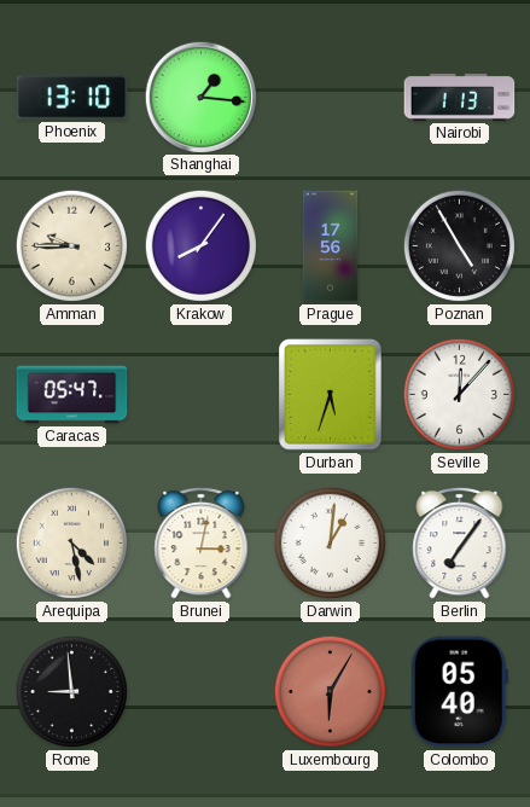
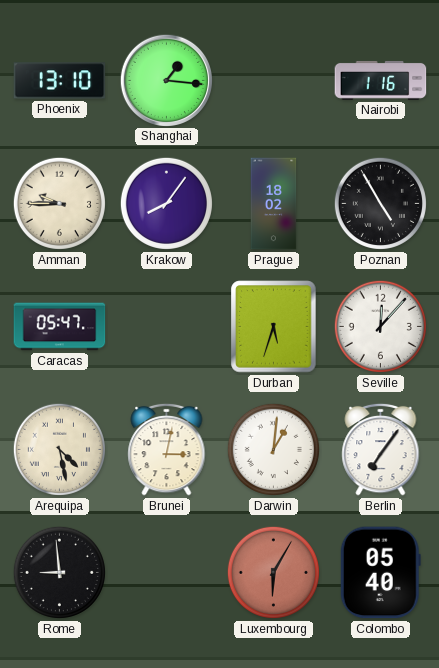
Nairobi: 1:13 -> 1:16
Prague: 17:56 -> 18:02
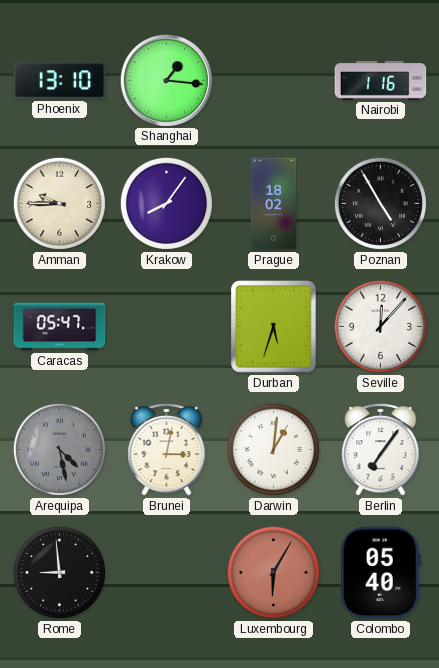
Arequipa dial: cream -> grey
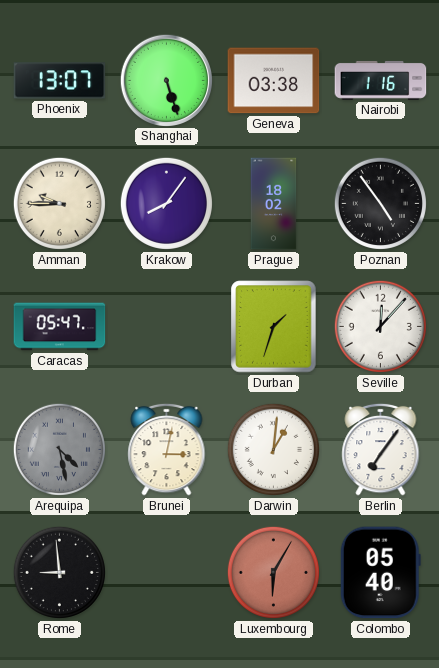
Phoenix: 13:10 -> 13:07
Shanghai: 1:16 -> 5:27
Geneva: none -> 03:38
Poznan: 4:55 -> 4:54
Durban: 5:33 -> 1:33
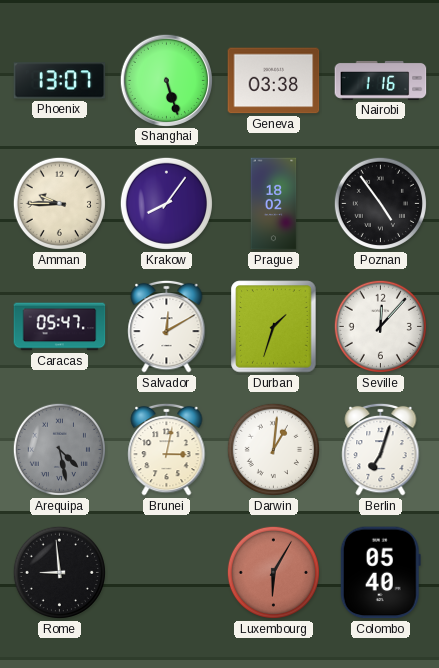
Salvador: none -> 12:10
Berlin: 7:06 -> 7:03
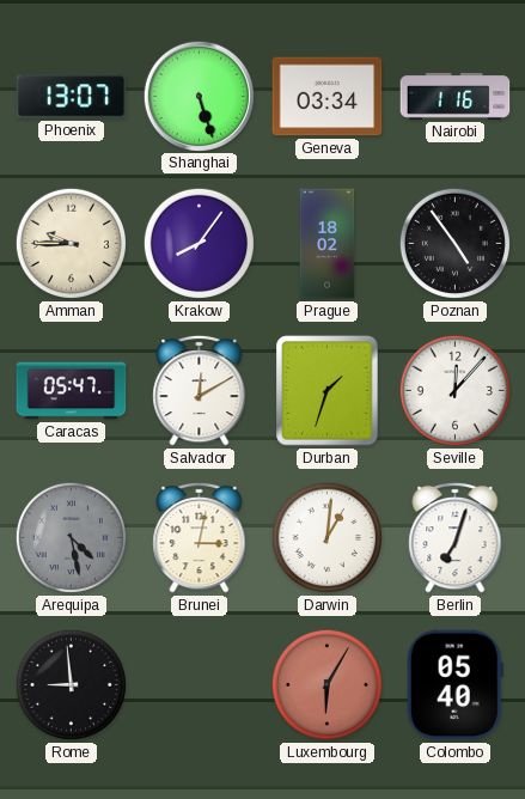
Geneva: 03:38 -> 03:34
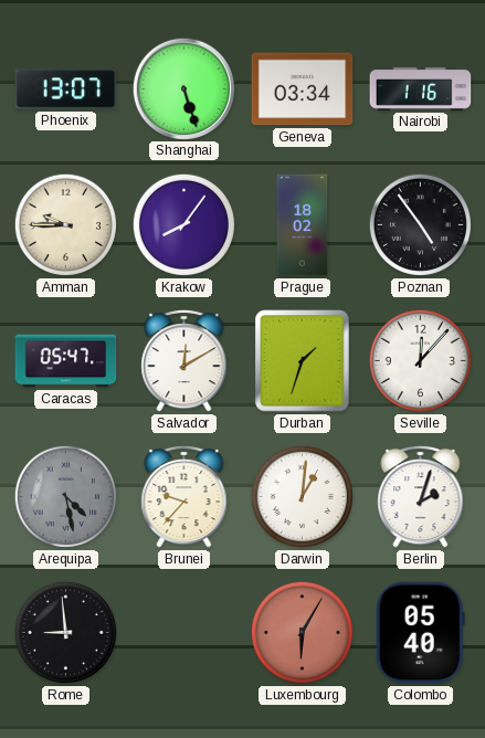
Brunei: 3:02 -> 9:37
Berlin: 7:03 -> 2:03
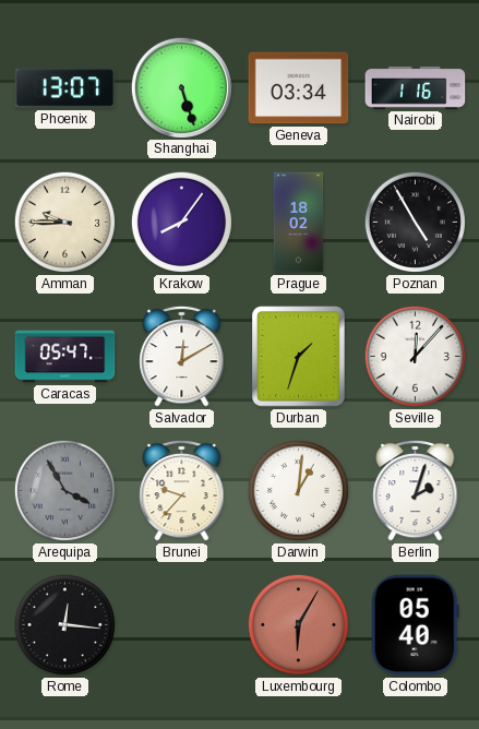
Poznan: 4:54 -> 4:55
Arequipa: 4:28 -> 3:55
Rome: 8:59 -> 12:16
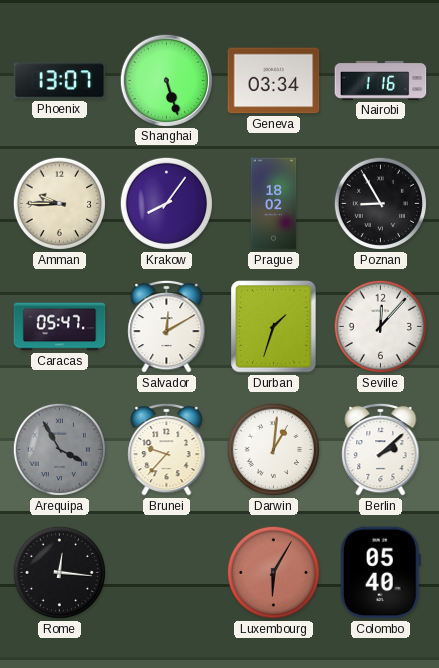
Poznan: 4:55 -> 8:55
Berlin: 2:03 -> 2:08
